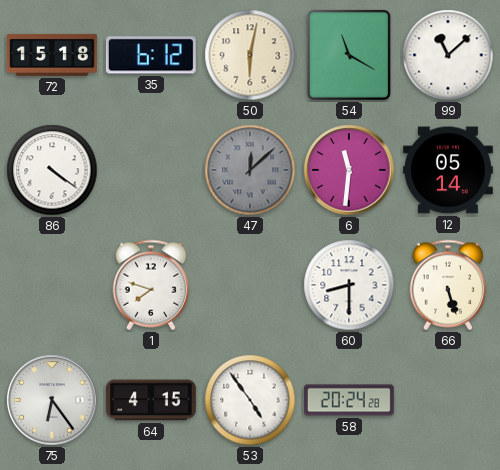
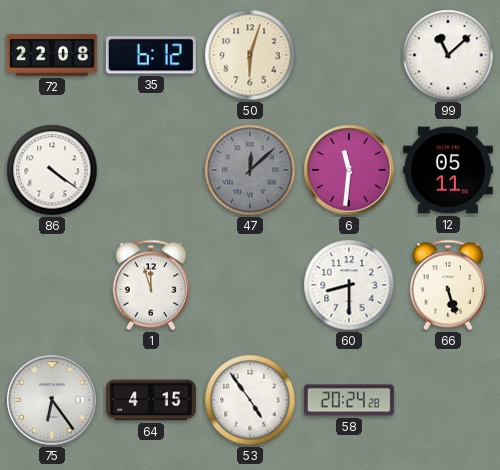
72: 15:18 -> 22:08
50: 6:02 -> 6:03
54: 11:20 -> none
12: 05:14 -> 05:11
1: 7:48 -> 11:57
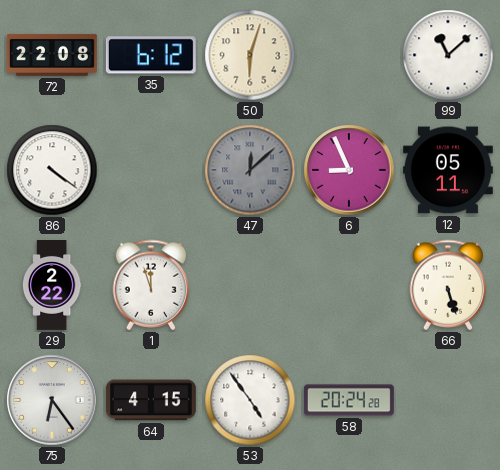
6: 11:31 -> 8:56
29: none -> 2:22
60: 8:30 -> none
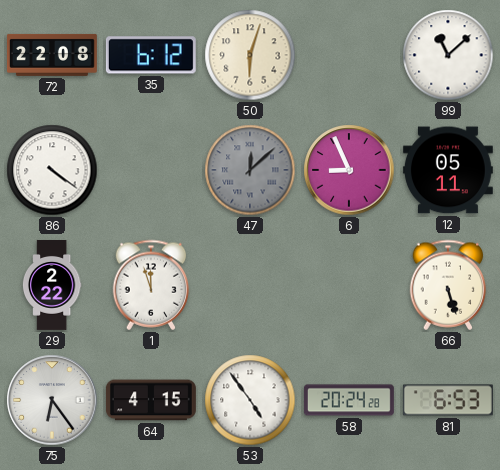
81: none -> 6:53
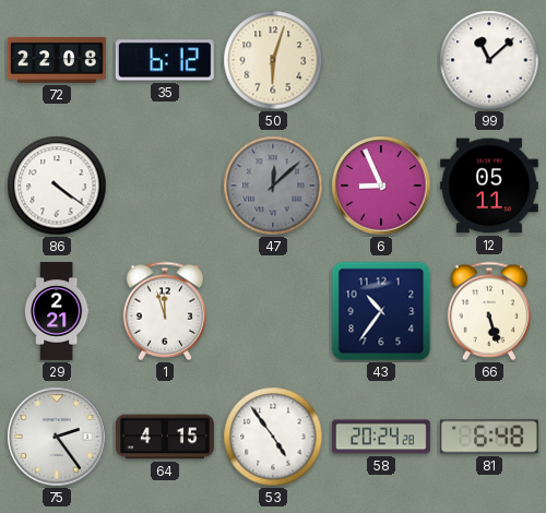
29: 2:22 -> 2:21
43: none -> 10:36
75: 6:24 -> 2:24
81: 6:53 -> 6:48
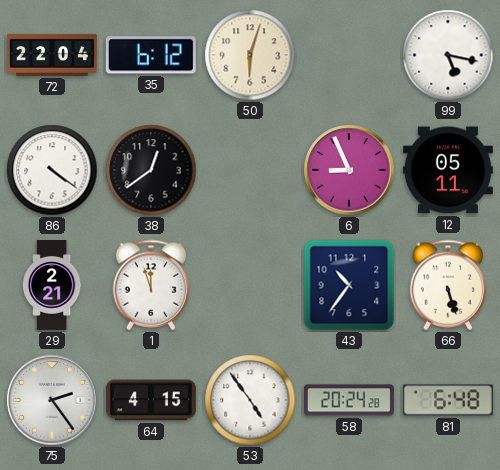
72: 22:08 -> 22:04
99: 11:08 -> 5:17
38: none -> 12:39
47: 12:08 -> none
